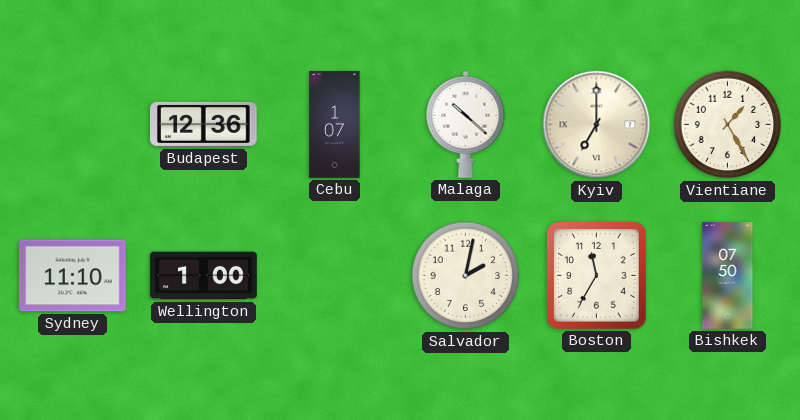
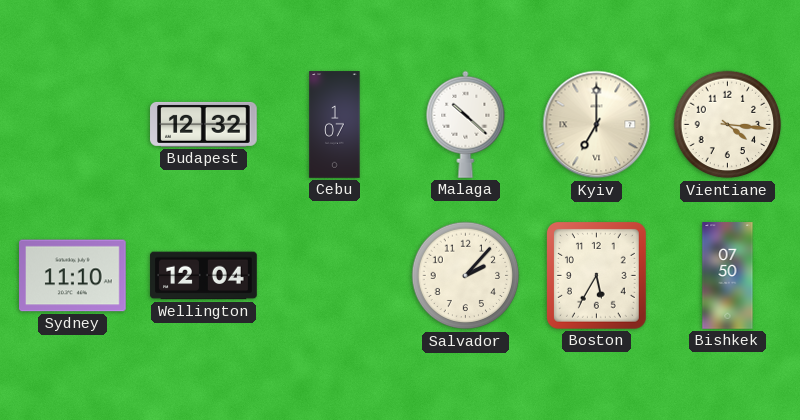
Budapest: 12:36 -> 12:32
Vientiane: 1:25 -> 4:16
Wellington: 1:00 -> 12:04
Salvador: 2:02 -> 2:07
Boston: 11:35 -> 5:35
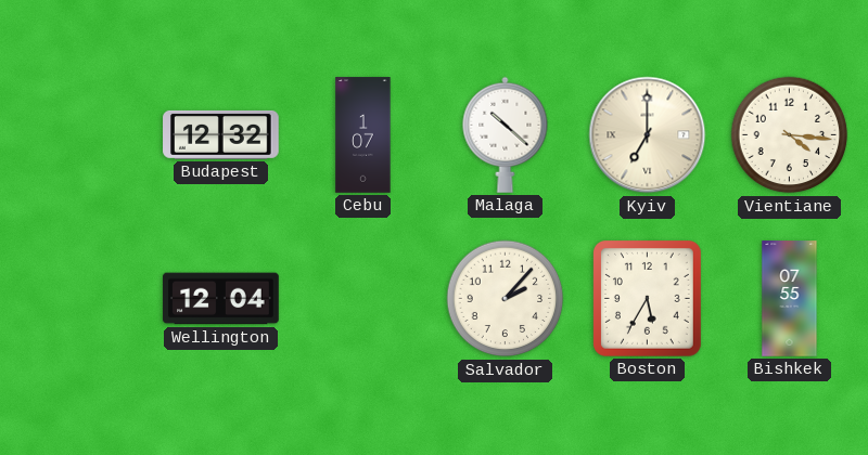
Sydney: 11:10 -> none
Bishkek: 07:50 -> 07:55
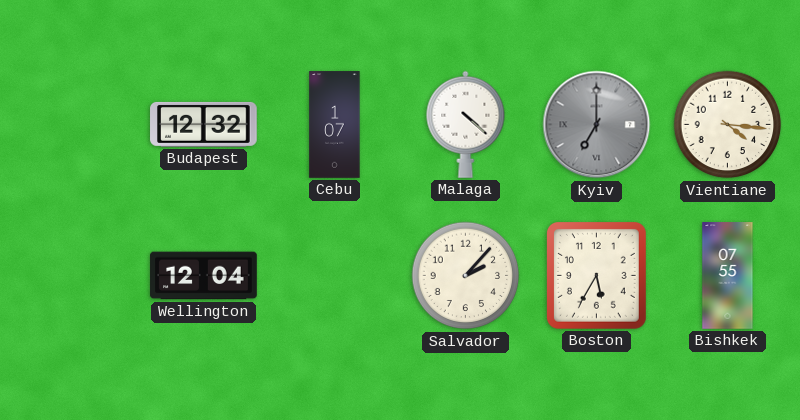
Malaga: 10:22 -> 4:22
Kyiv dial: cream -> grey
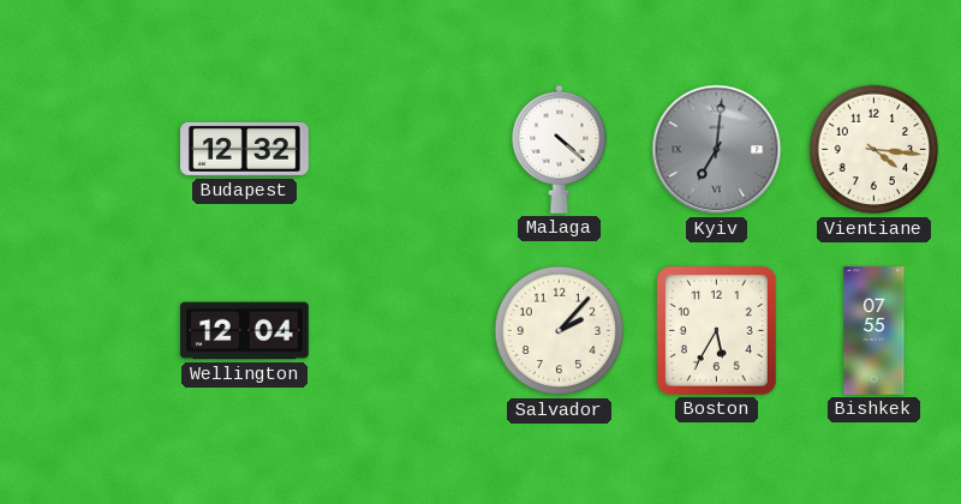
Cebu: 1:07 -> none
Kyiv: 7:00 -> 7:01
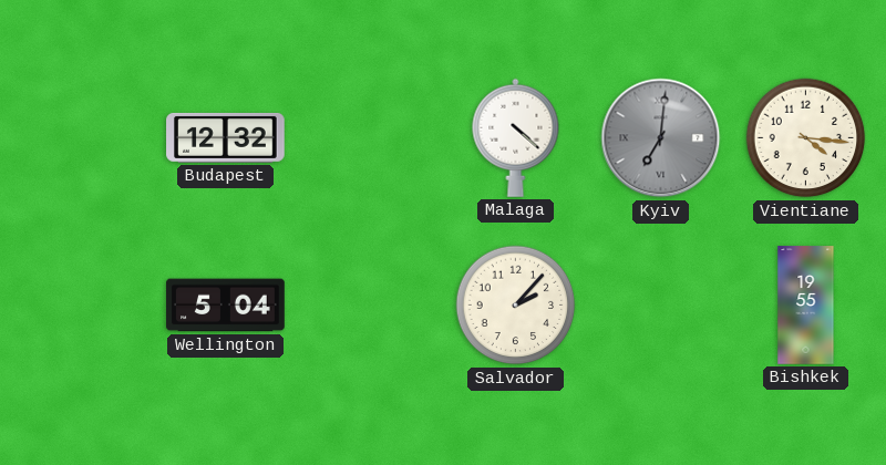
Wellington: 12:04 -> 5:04
Boston: 5:35 -> none
Bishkek: 07:55 -> 19:55
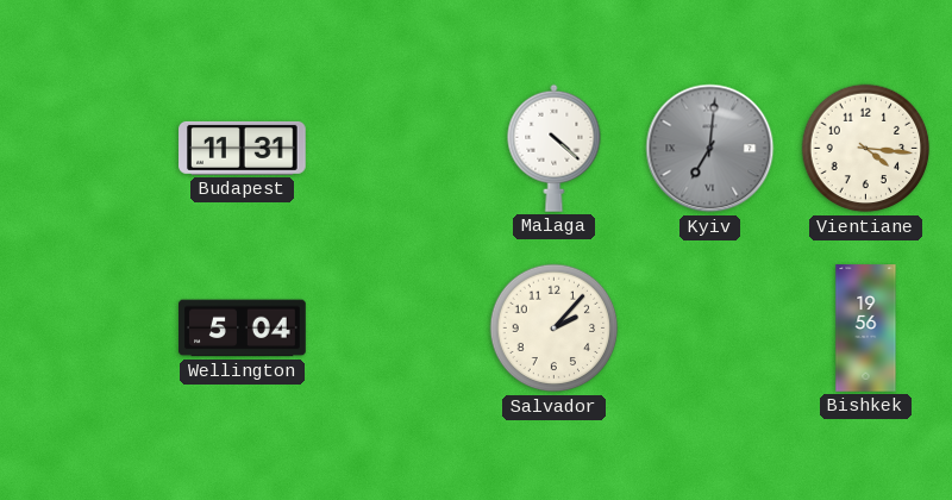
Budapest: 12:32 -> 11:31
Bishkek: 19:55 -> 19:56
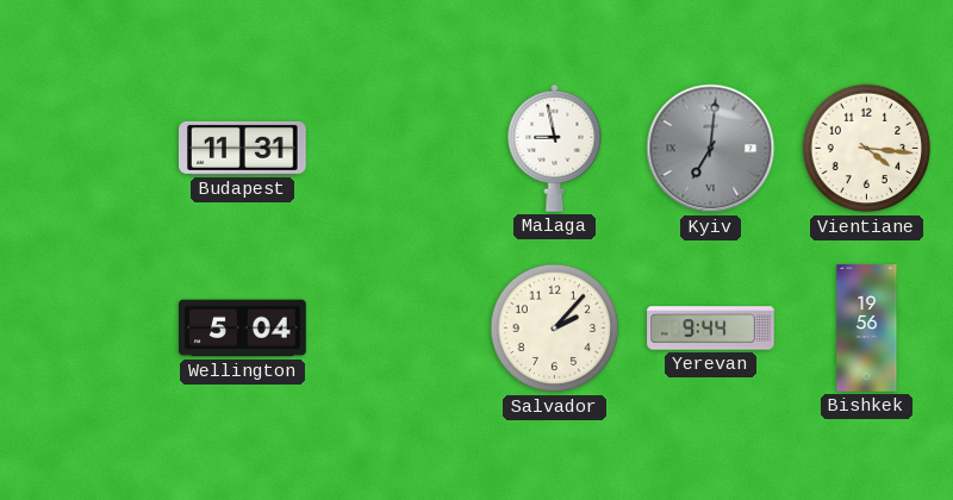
Malaga: 4:22 -> 8:58
Yerevan: none -> 9:44
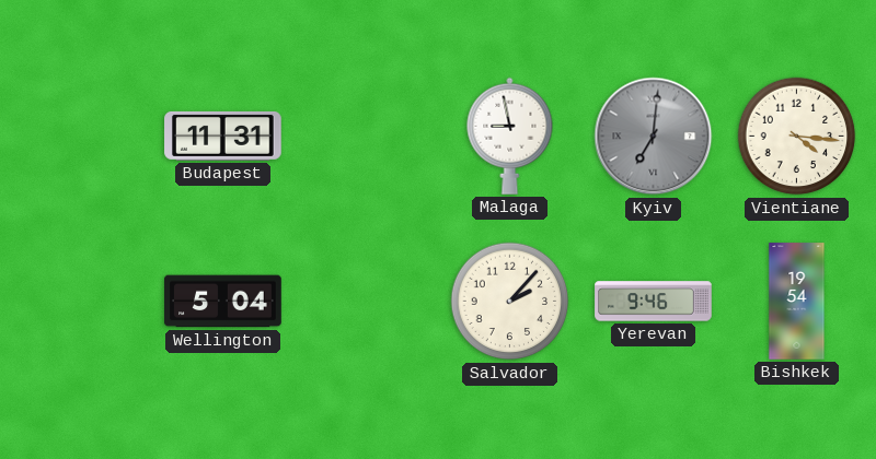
Yerevan: 9:44 -> 9:46
Bishkek: 19:56 -> 19:54
